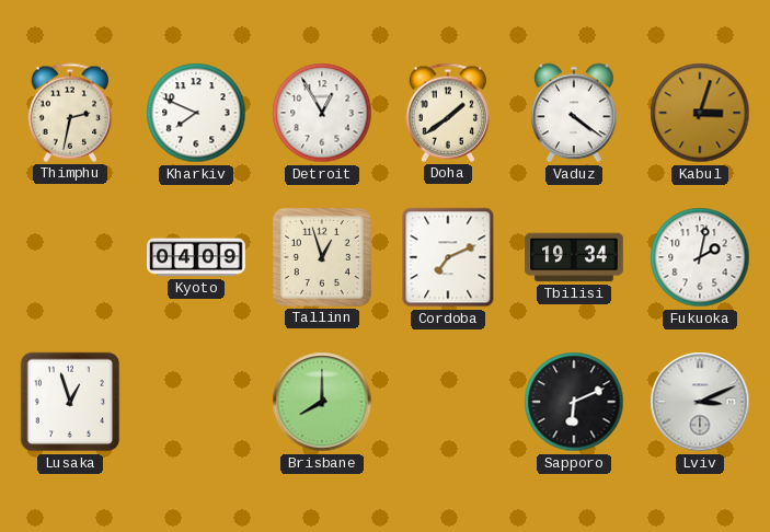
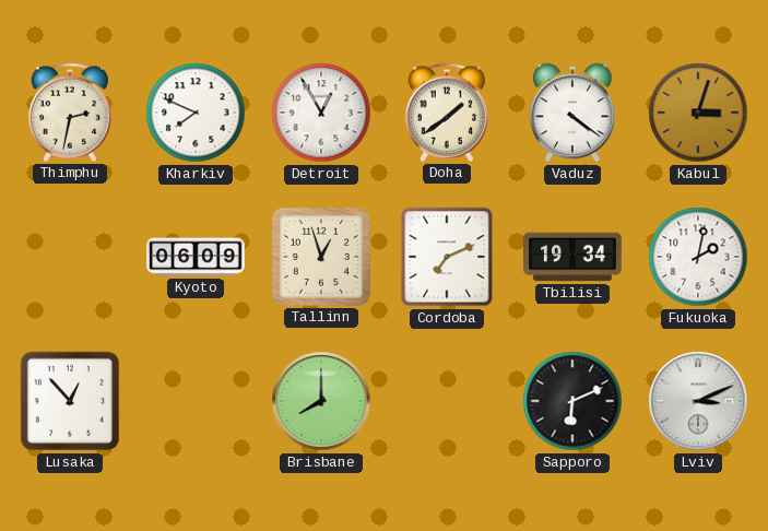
Kyoto: 04:09 -> 06:09
Lusaka: 12:57 -> 12:53
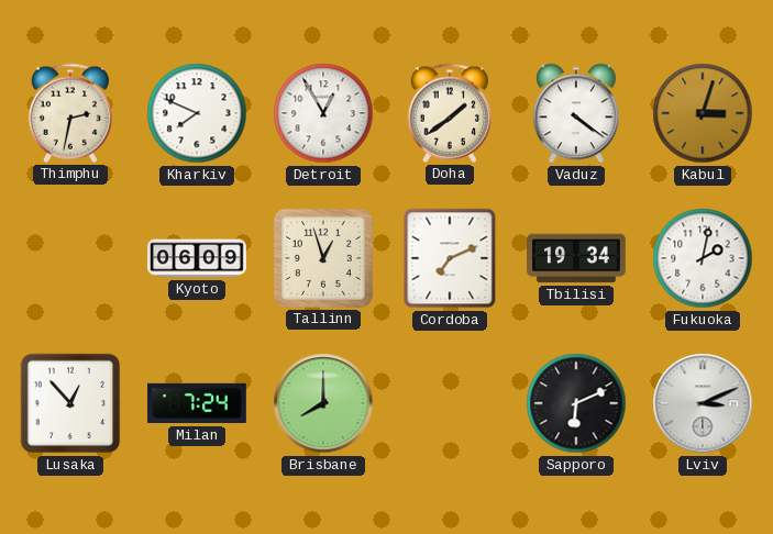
Milan: none -> 7:24
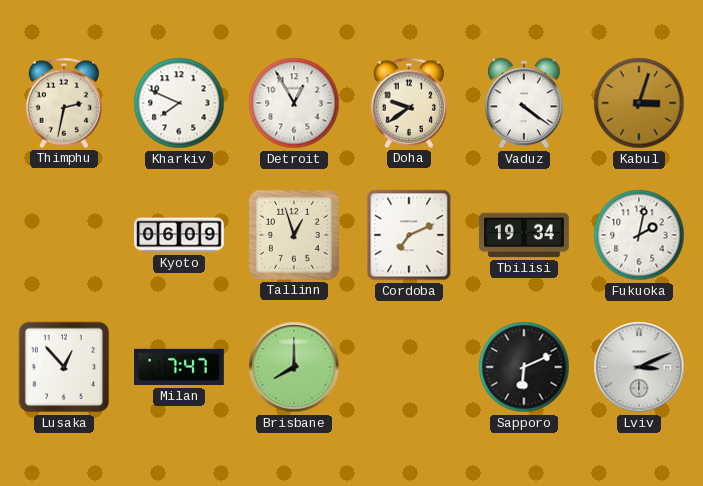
Doha: 1:39 -> 9:39
Milan: 7:24 -> 7:47
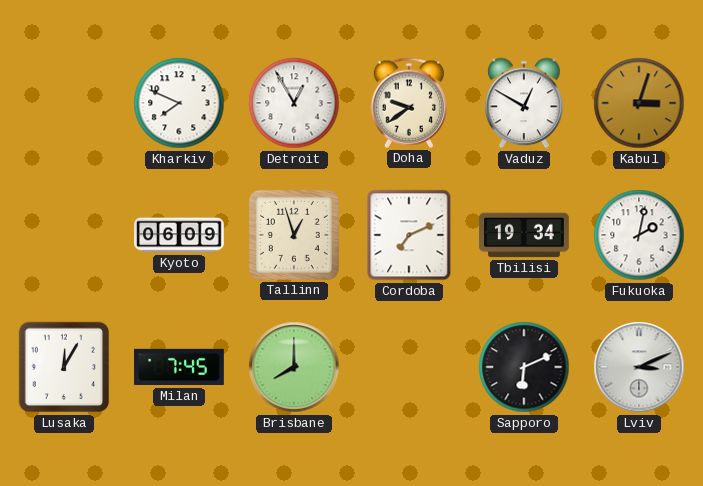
Thimphu: 2:32 -> none
Vaduz: 4:21 -> 12:50
Lusaka: 12:53 -> 12:05
Milan: 7:47 -> 7:45
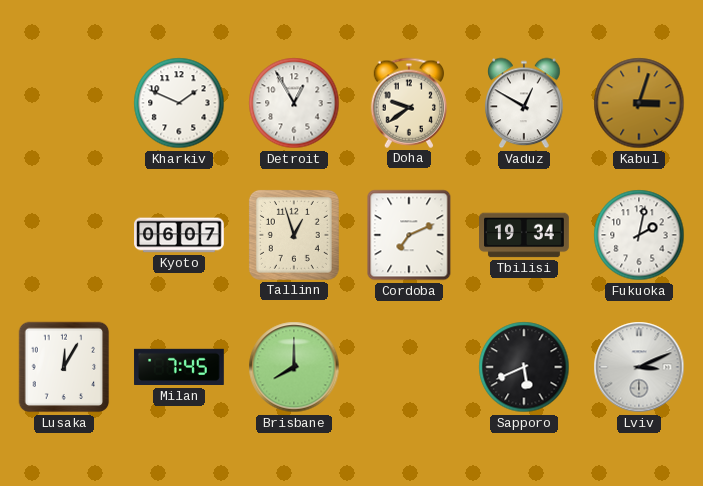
Kharkiv: 7:49 -> 1:49
Kyoto: 06:09 -> 06:07
Sapporo: 6:11 -> 5:41
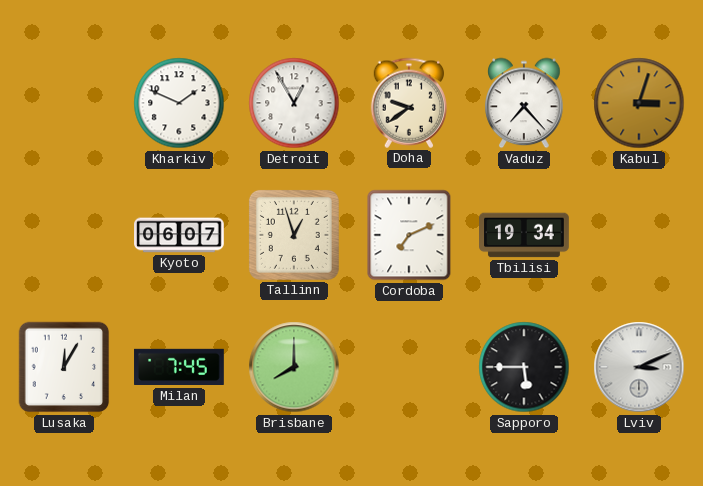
Vaduz: 12:50 -> 7:23
Fukuoka: 2:02 -> none
Sapporo: 5:41 -> 5:45
